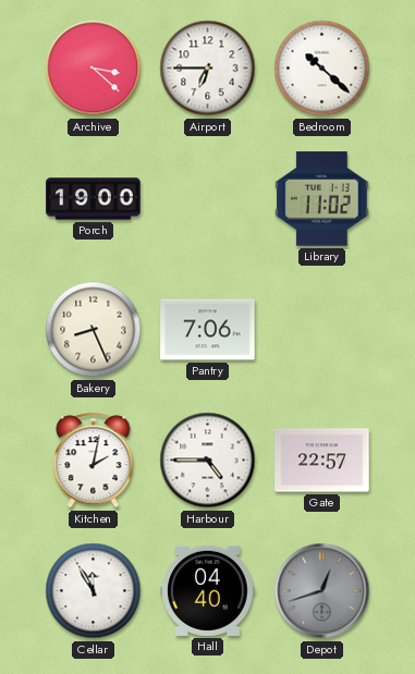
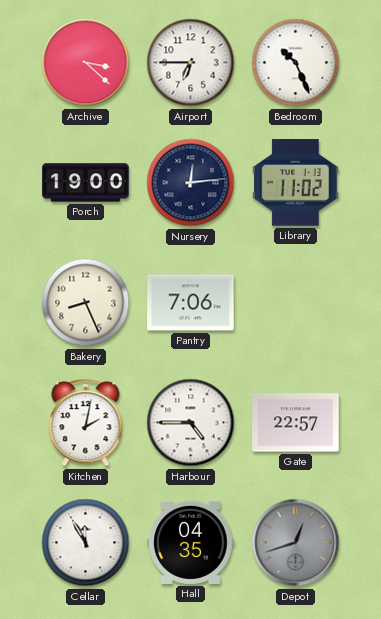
Bedroom: 10:22 -> 10:26
Nursery: none -> 12:14
Hall: 04:40 -> 04:35
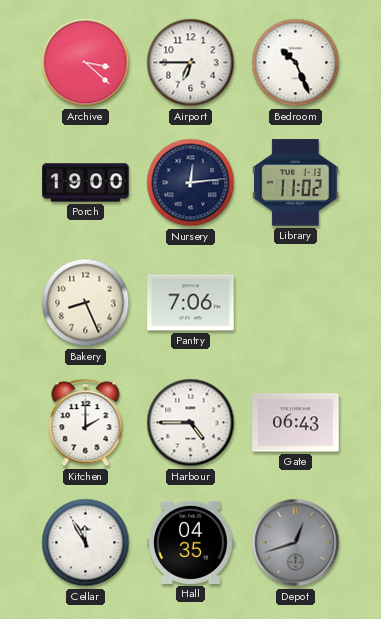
Kitchen: 2:02 -> 2:00
Gate: 22:57 -> 06:43
